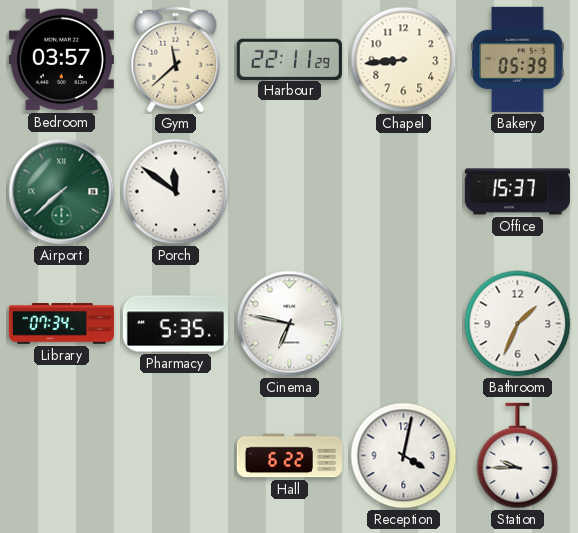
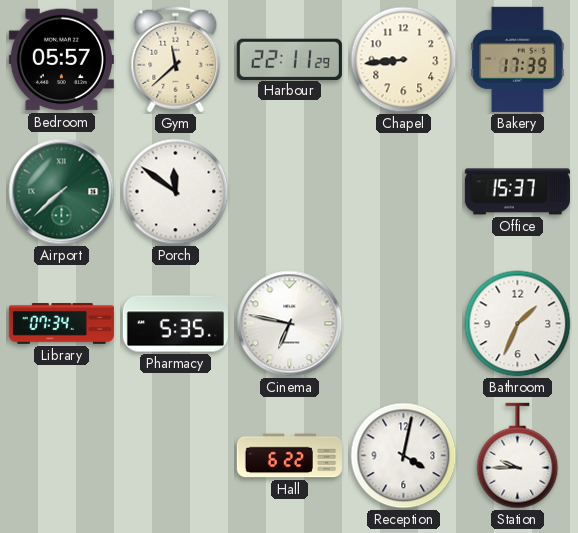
Bedroom: 03:57 -> 05:57
Bakery: 05:39 -> 17:39
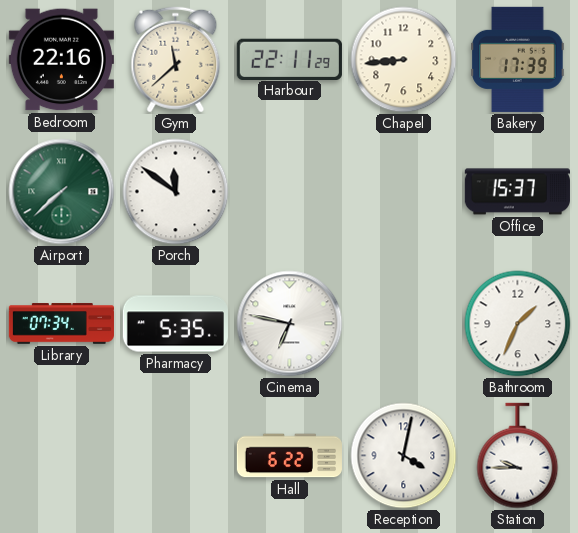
Bedroom: 05:57 -> 22:16
